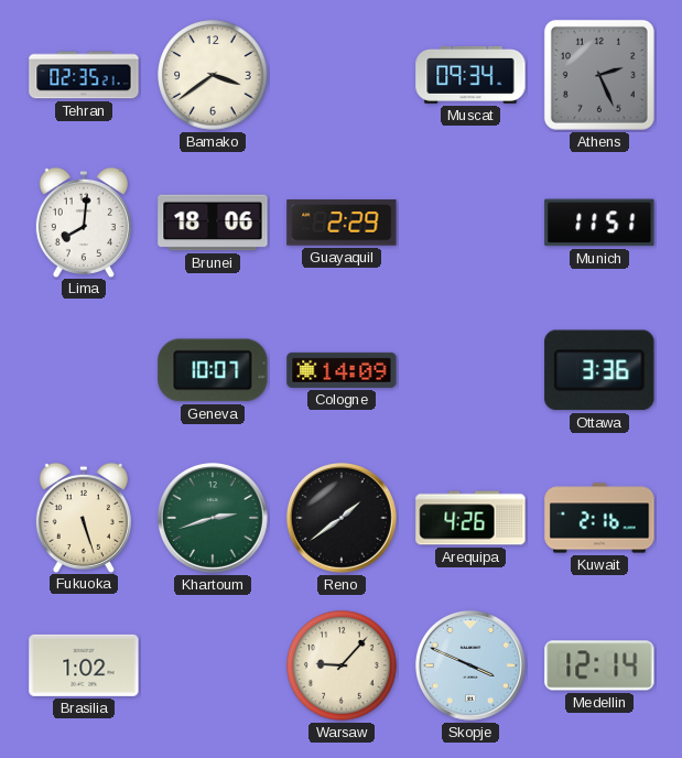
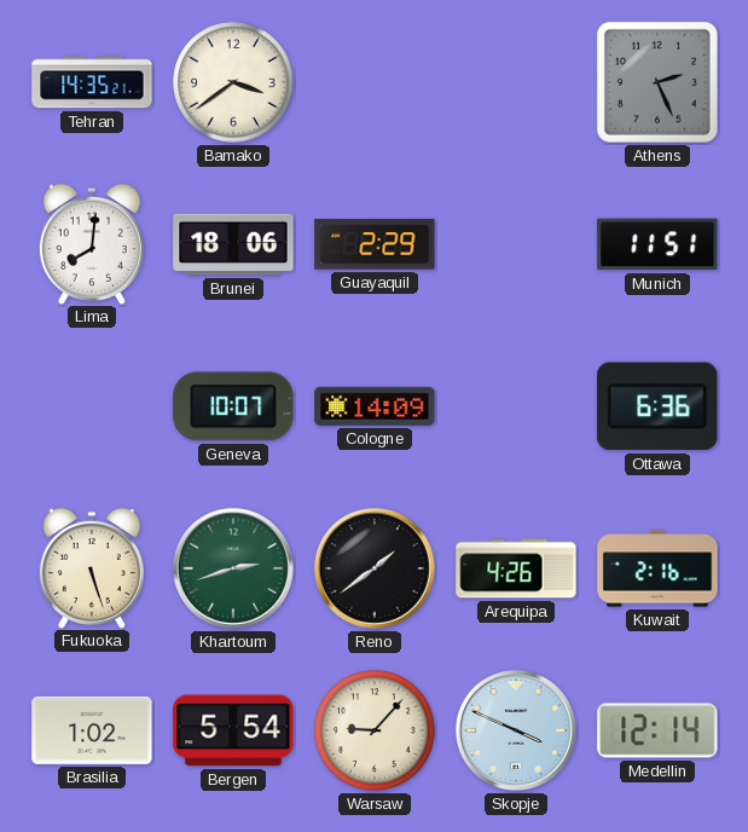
Tehran: 02:35 -> 14:35
Muscat: 09:34 -> none
Ottawa: 3:36 -> 6:36
Bergen: none -> 5:54
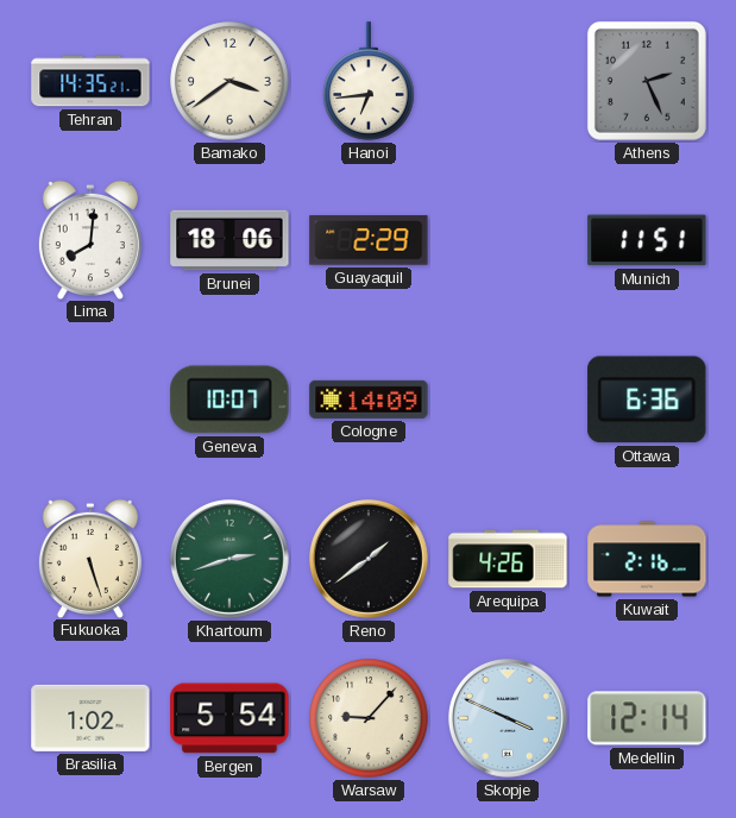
Hanoi: none -> 6:44
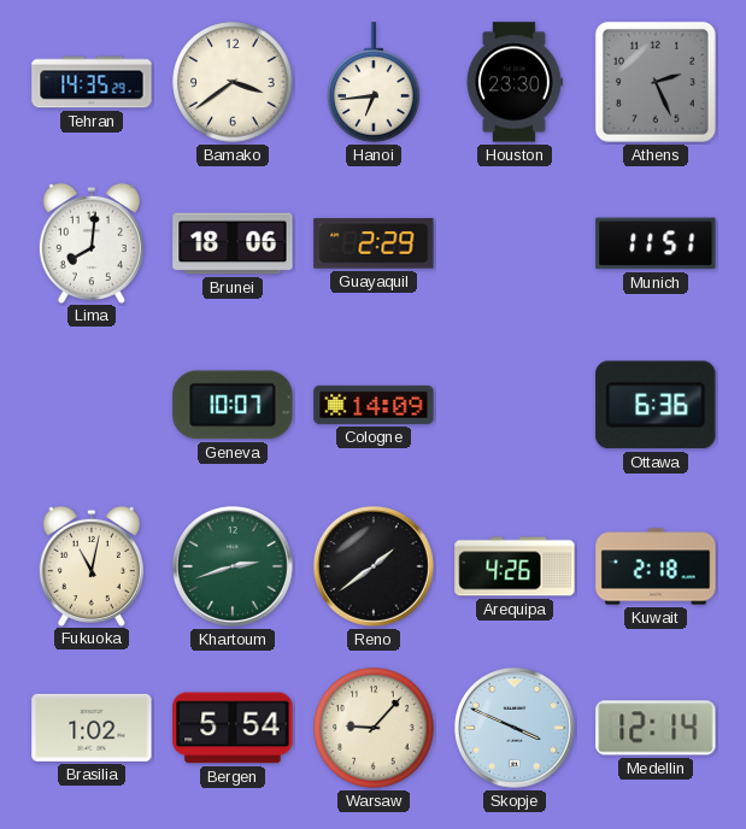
Tehran: 14:35:21 -> 14:35:29
Houston: none -> 23:30
Fukuoka: 5:27 -> 11:02
Kuwait: 2:16 -> 2:18
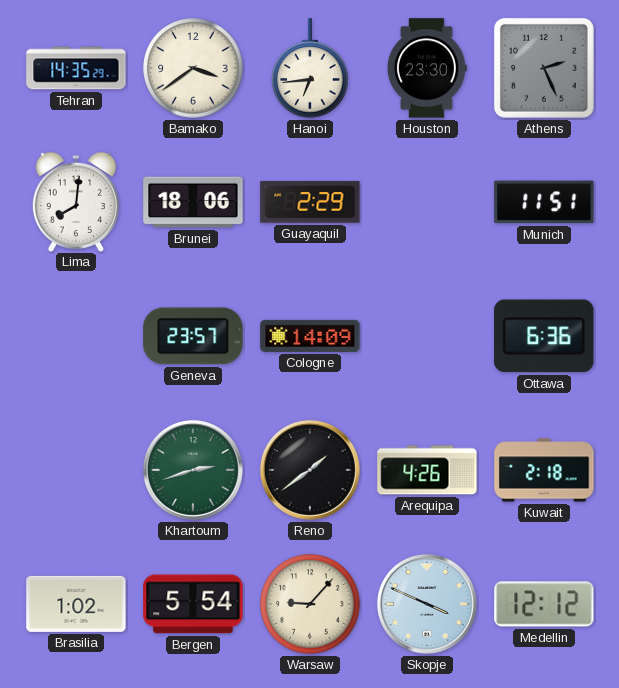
Geneva: 10:07 -> 23:57
Fukuoka: 11:02 -> none
Medellin: 12:14 -> 12:12
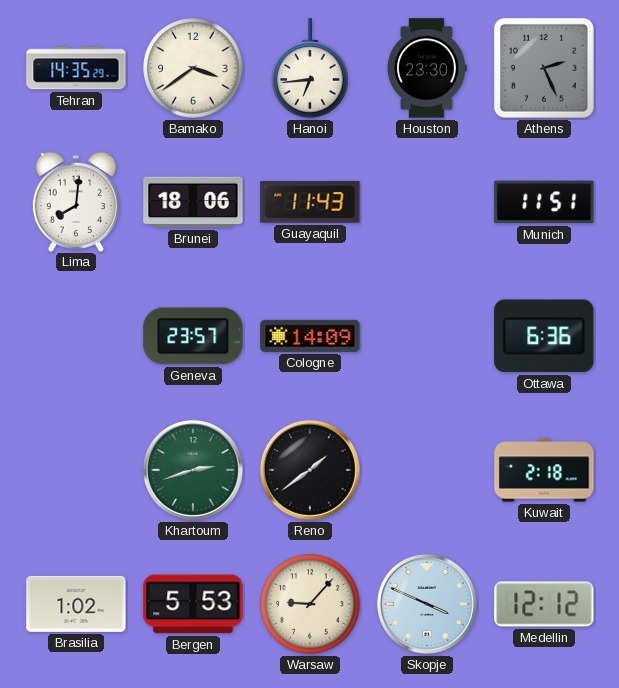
Guayaquil: 2:29 -> 11:43
Arequipa: 4:26 -> none
Bergen: 5:54 -> 5:53
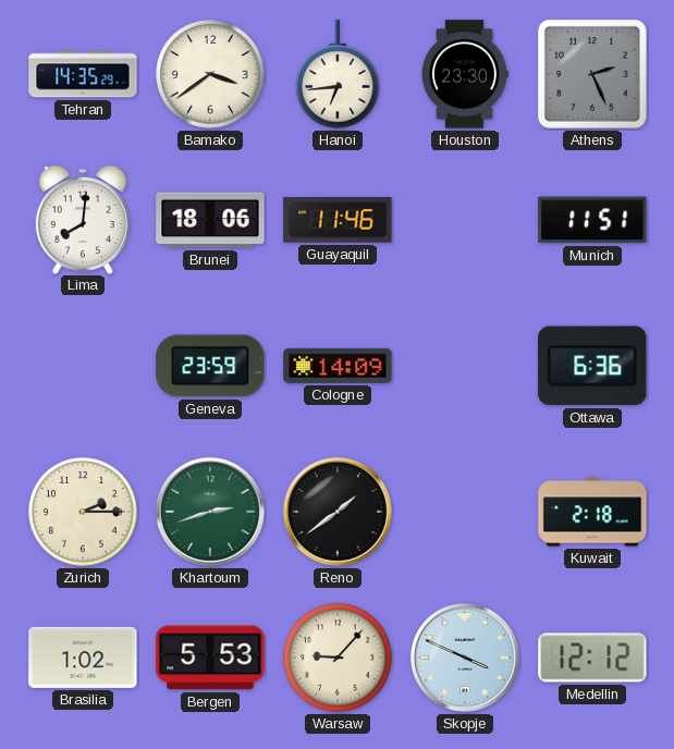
Guayaquil: 11:43 -> 11:46
Geneva: 23:57 -> 23:59
Zurich: none -> 2:15
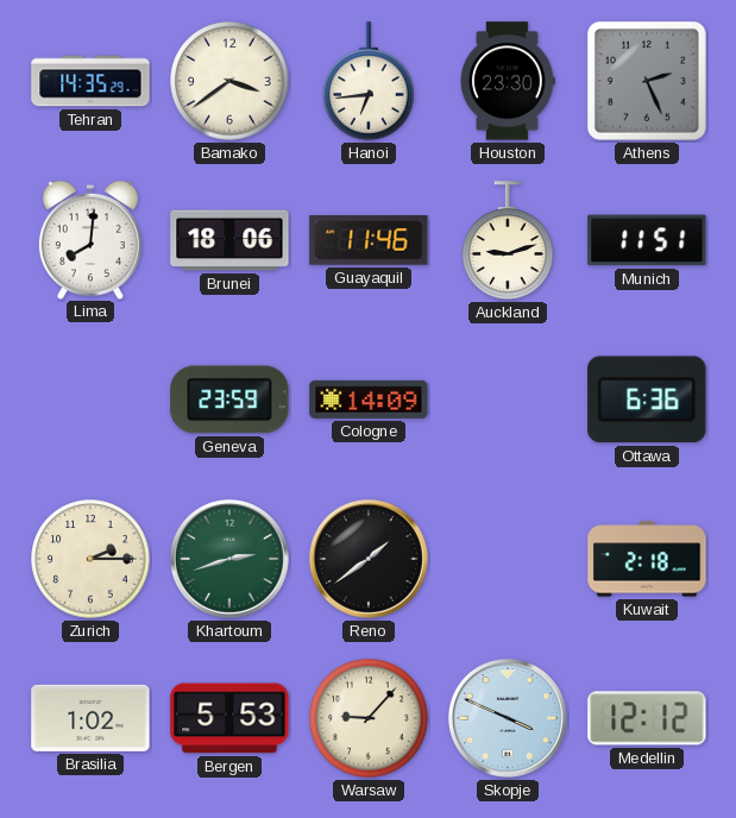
Auckland: none -> 9:12
